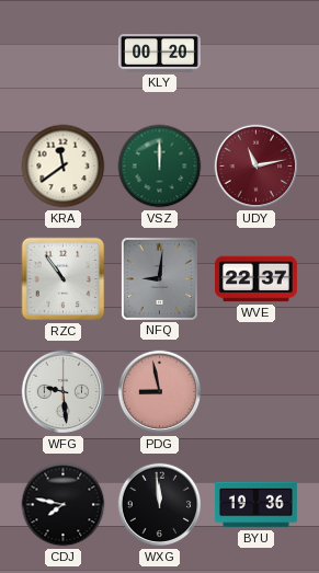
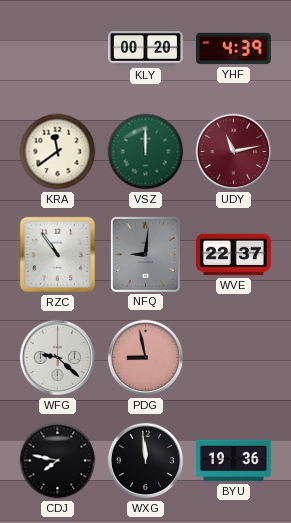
YHF: none -> 4:39
WFG: 9:29 -> 9:22
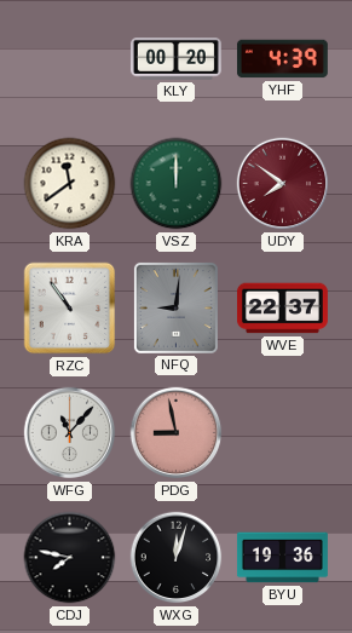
UDY: 11:13 -> 7:51
WFG: 9:22 -> 11:07
WXG: 11:59 -> 12:03
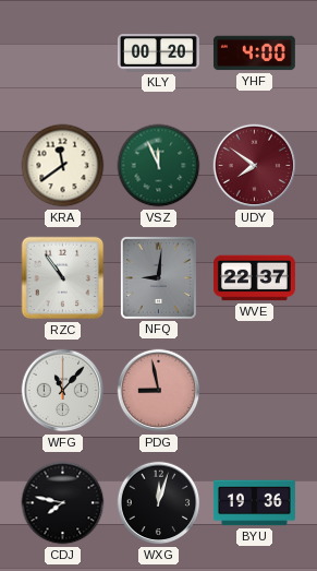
YHF: 4:39 -> 4:00
VSZ: 12:00 -> 11:56
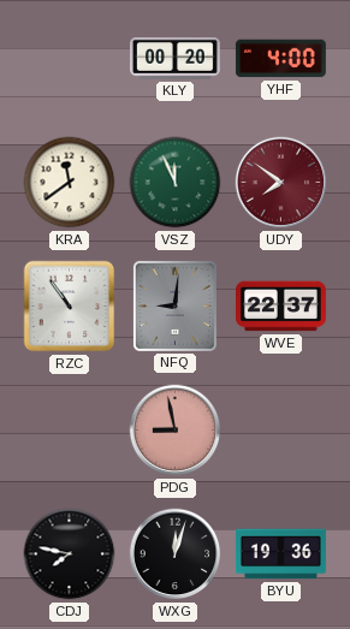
WFG: 11:07 -> none
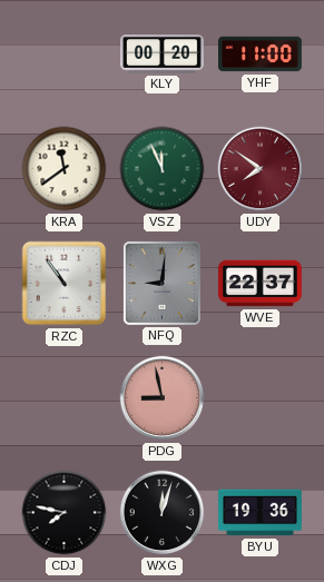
YHF: 4:00 -> 11:00
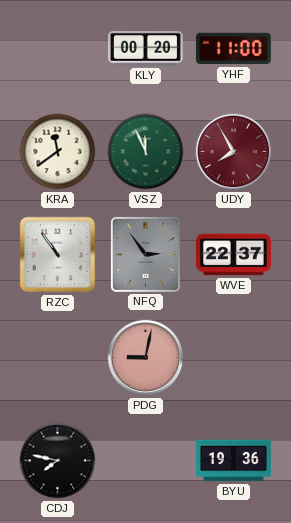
UDY: 7:51 -> 7:55
NFQ: 9:01 -> 2:54
PDG: 8:58 -> 9:02
WXG: 12:03 -> none
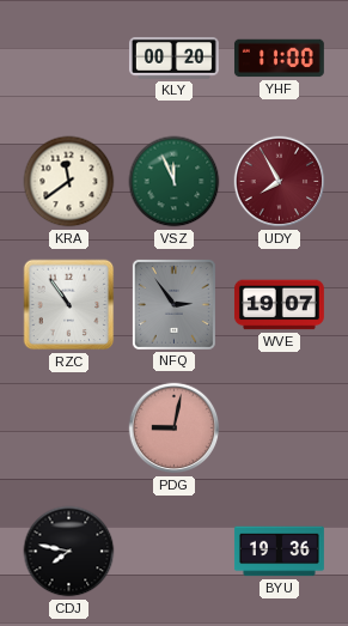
WVE: 22:37 -> 19:07
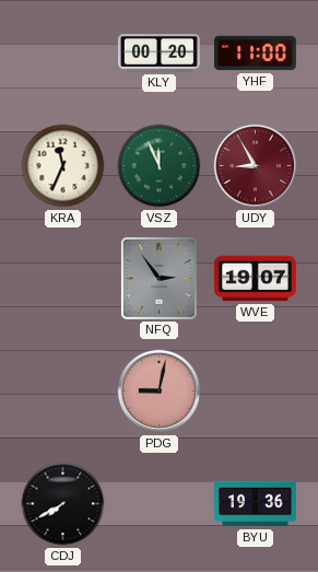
KRA: 11:39 -> 11:34
UDY: 7:55 -> 8:55
RZC: 10:54 -> none
CDJ: 7:47 -> 7:40
